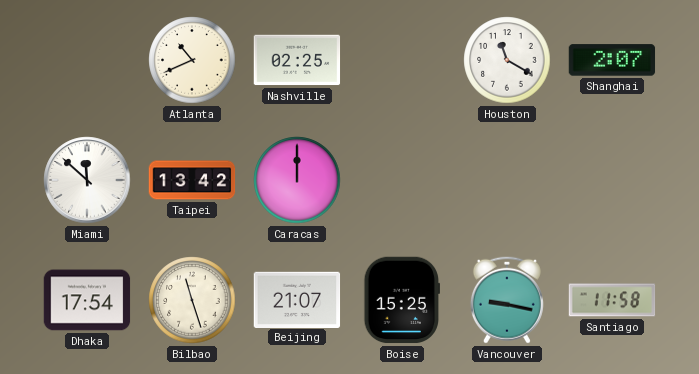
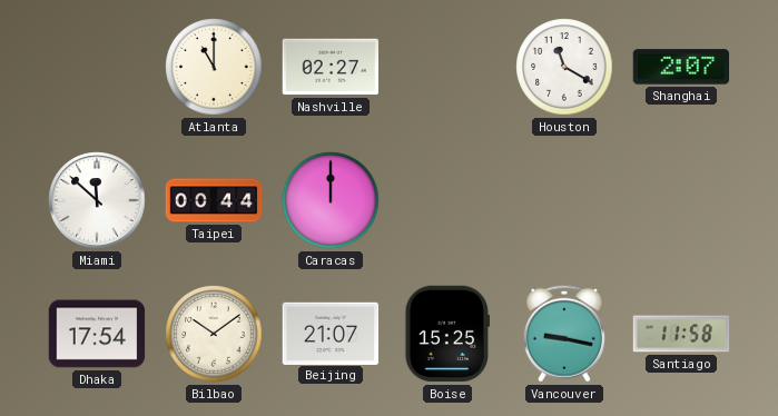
Atlanta: 10:41 -> 11:00
Nashville: 02:25 -> 02:27
Taipei: 13:42 -> 00:44
Bilbao: 11:27 -> 10:09
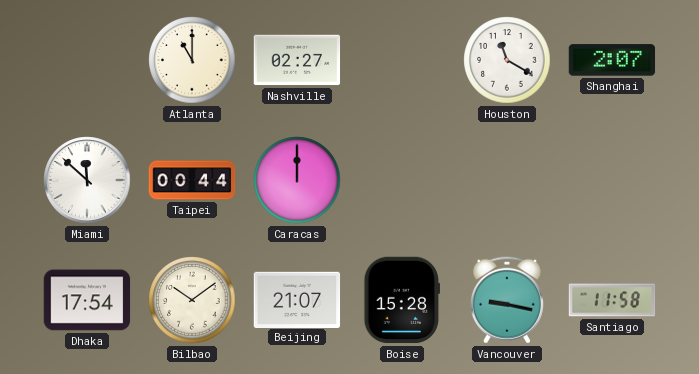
Boise: 15:25 -> 15:28
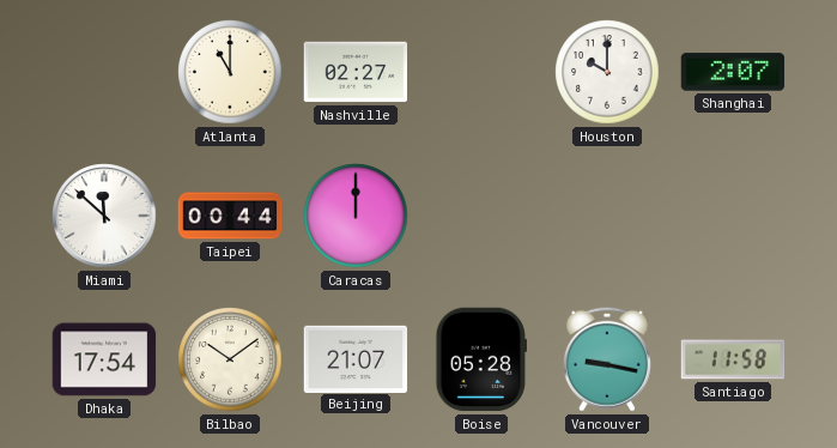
Houston: 11:20 -> 10:00
Boise: 15:28 -> 05:28
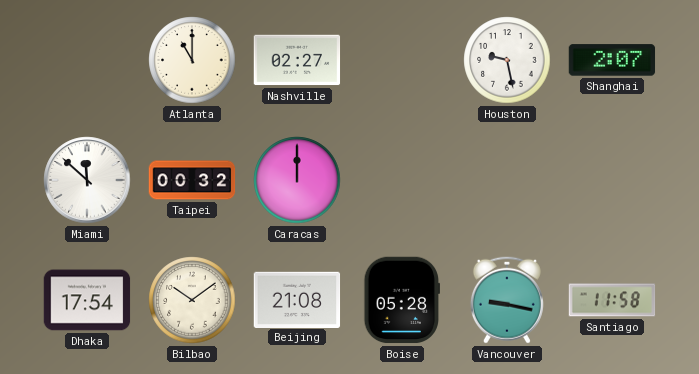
Houston: 10:00 -> 9:28
Taipei: 00:44 -> 00:32
Beijing: 21:07 -> 21:08
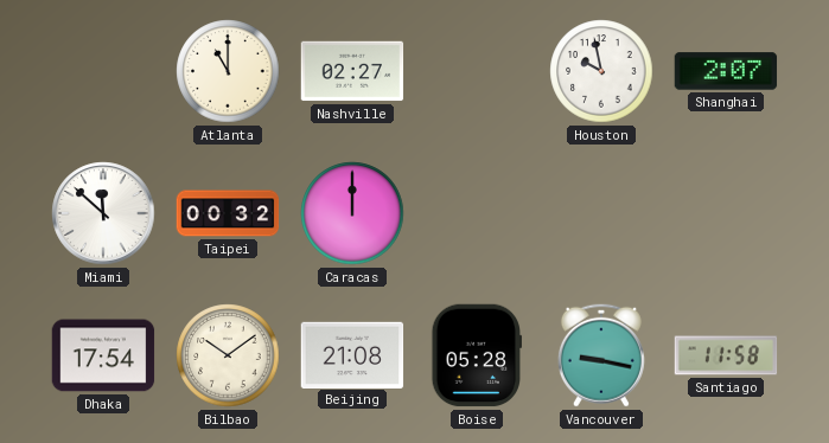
Houston: 9:28 -> 9:58
